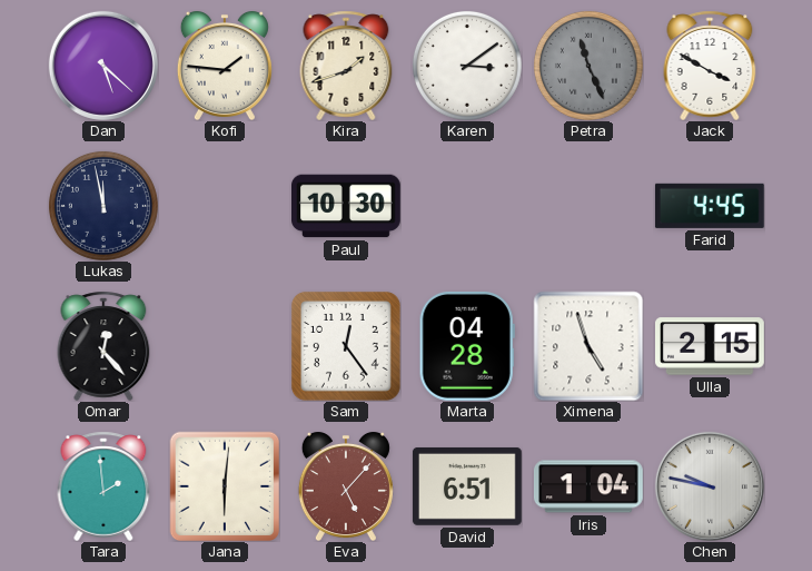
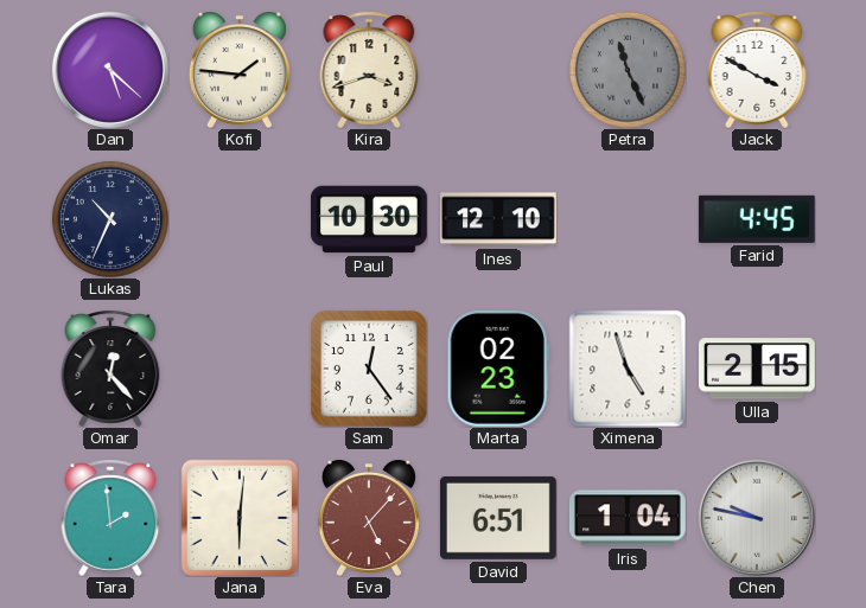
Kira: 1:42 -> 3:42
Karen: 3:09 -> none
Lukas: 11:58 -> 10:34
Ines: none -> 12:10
Marta: 04:28 -> 02:23
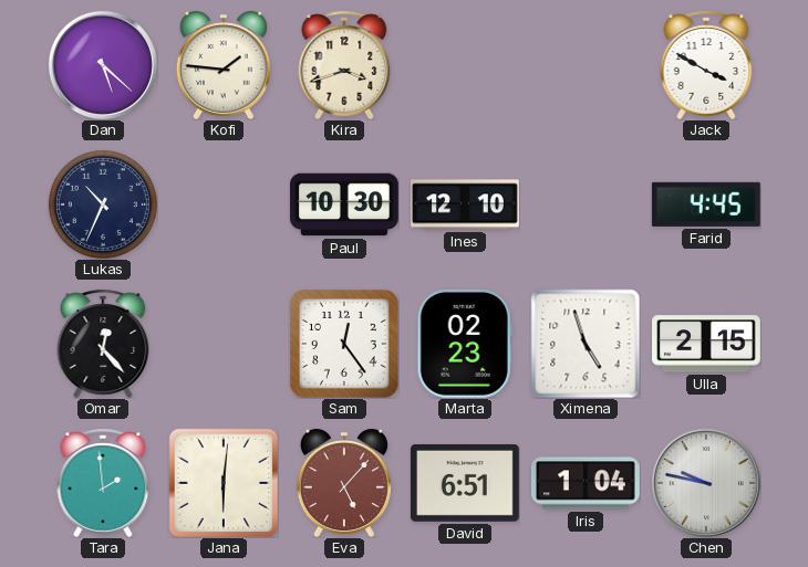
Petra: 11:26 -> none
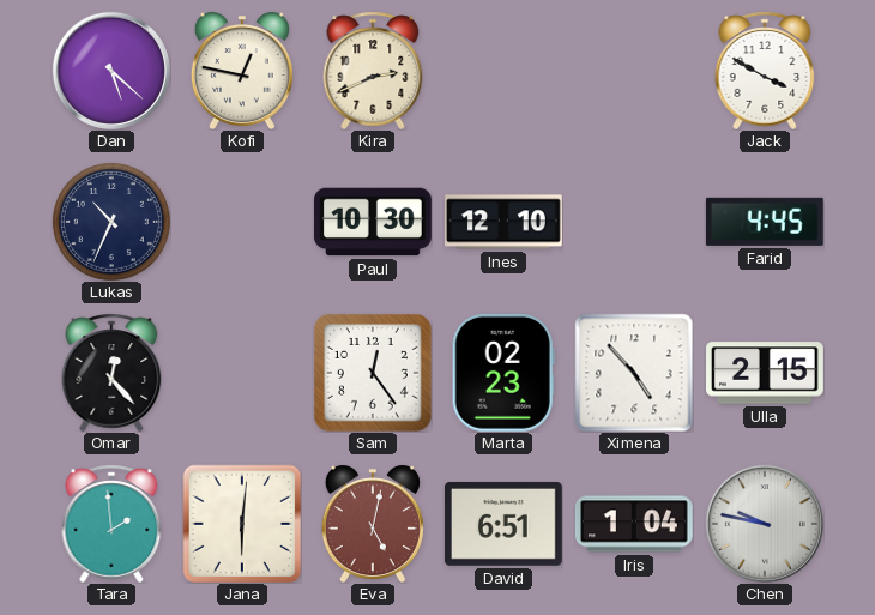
Kofi: 1:46 -> 12:47
Kira: 3:42 -> 2:41
Ximena: 4:57 -> 4:53
Eva: 5:07 -> 5:02
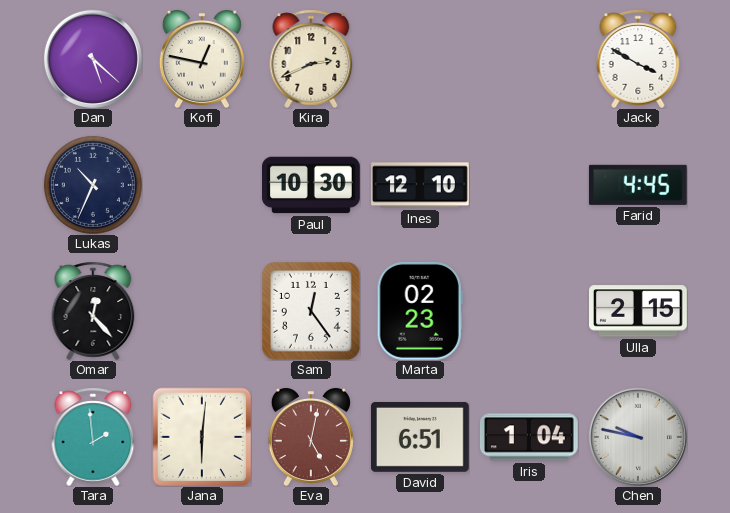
Ximena: 4:53 -> none
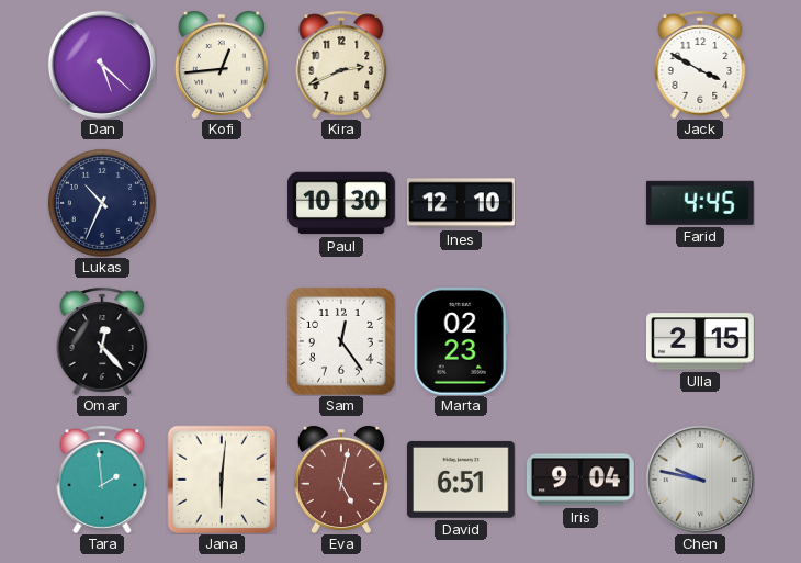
Kofi: 12:47 -> 12:44
Iris: 1:04 -> 9:04
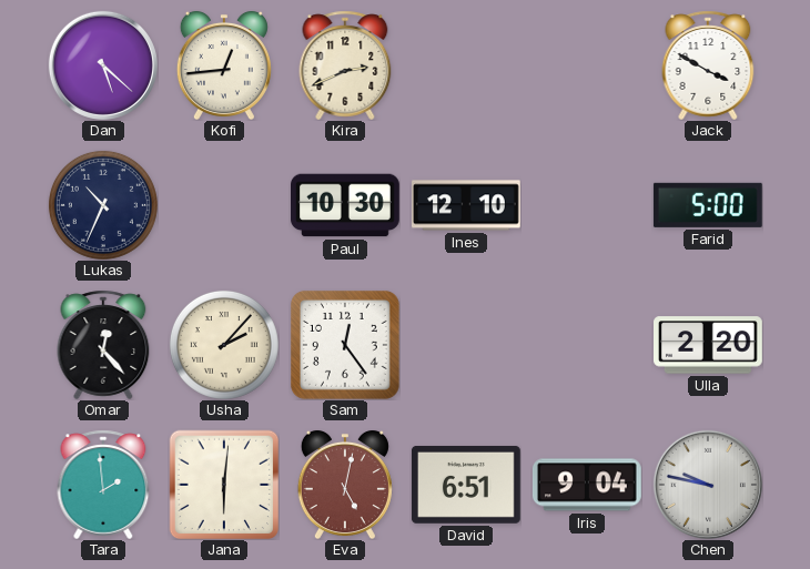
Farid: 4:45 -> 5:00
Usha: none -> 2:07
Marta: 02:23 -> none
Ulla: 2:15 -> 2:20
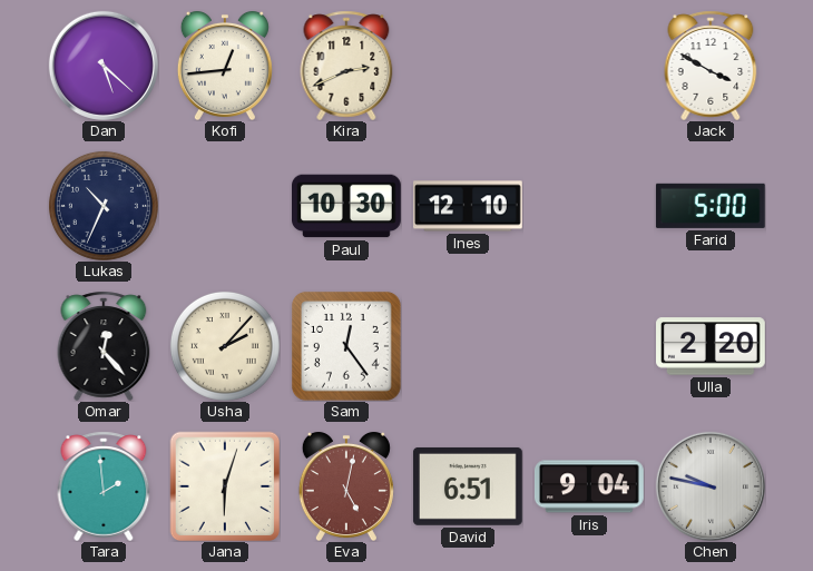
Jana: 6:01 -> 6:03
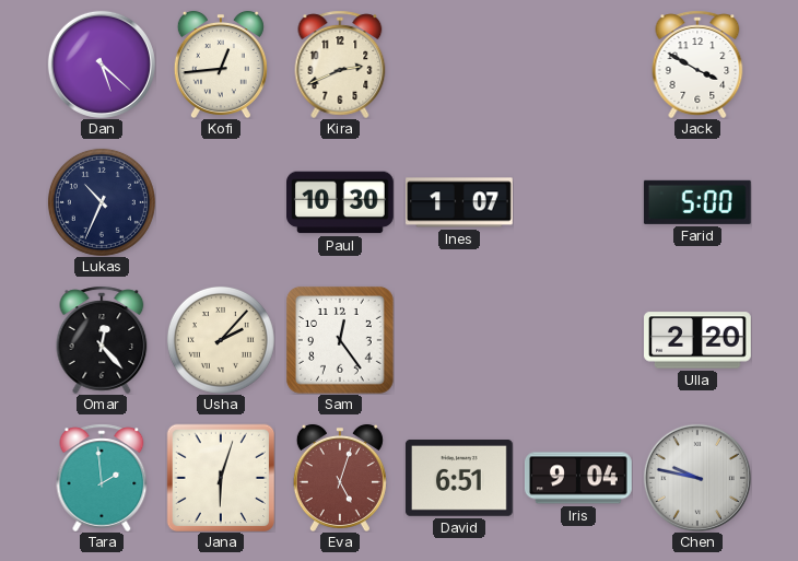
Ines: 12:10 -> 1:07
Eva: 5:02 -> 5:03
